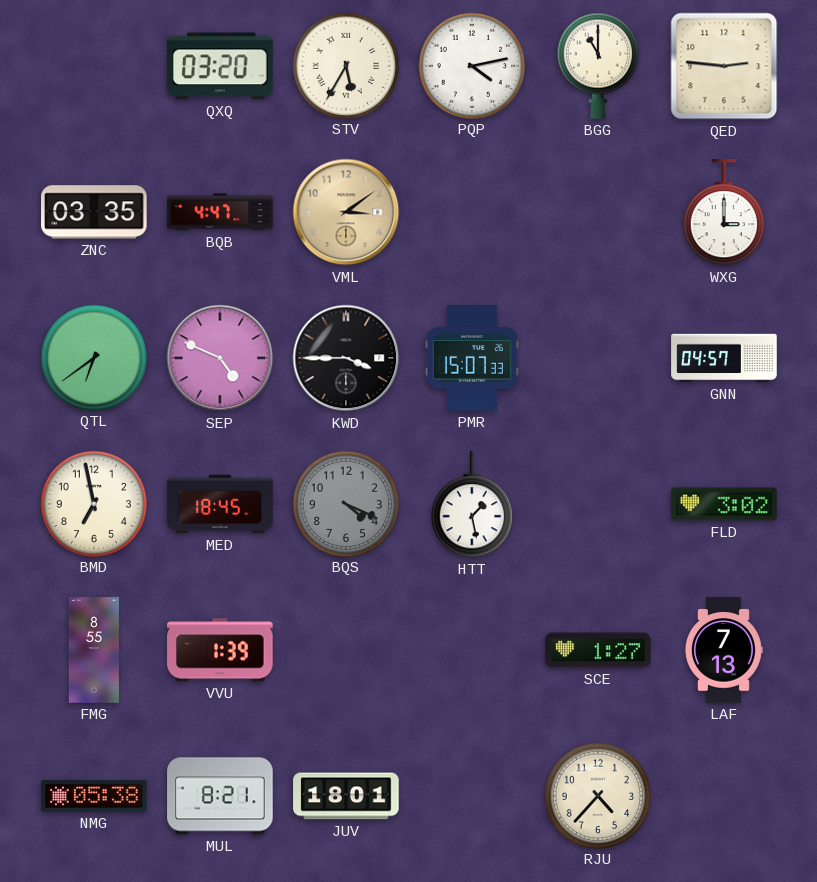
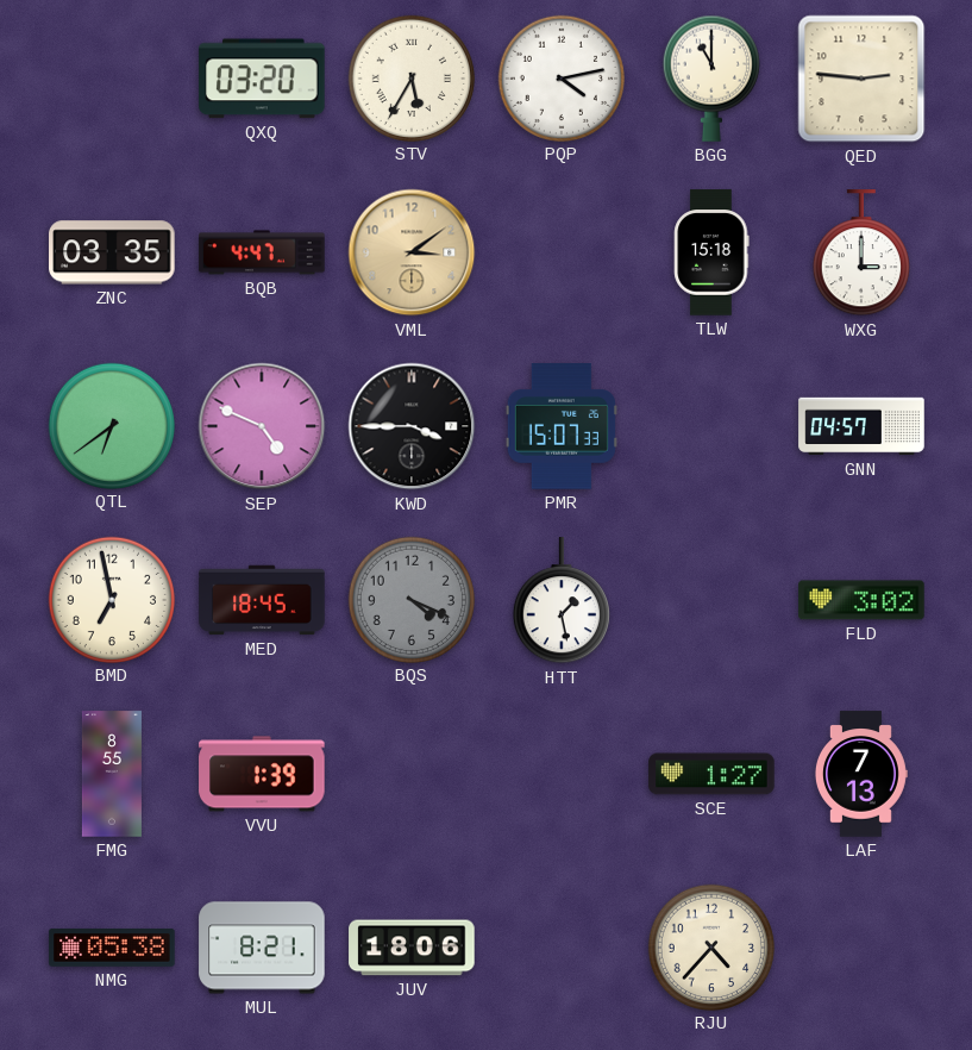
TLW: none -> 15:18
JUV: 18:01 -> 18:06
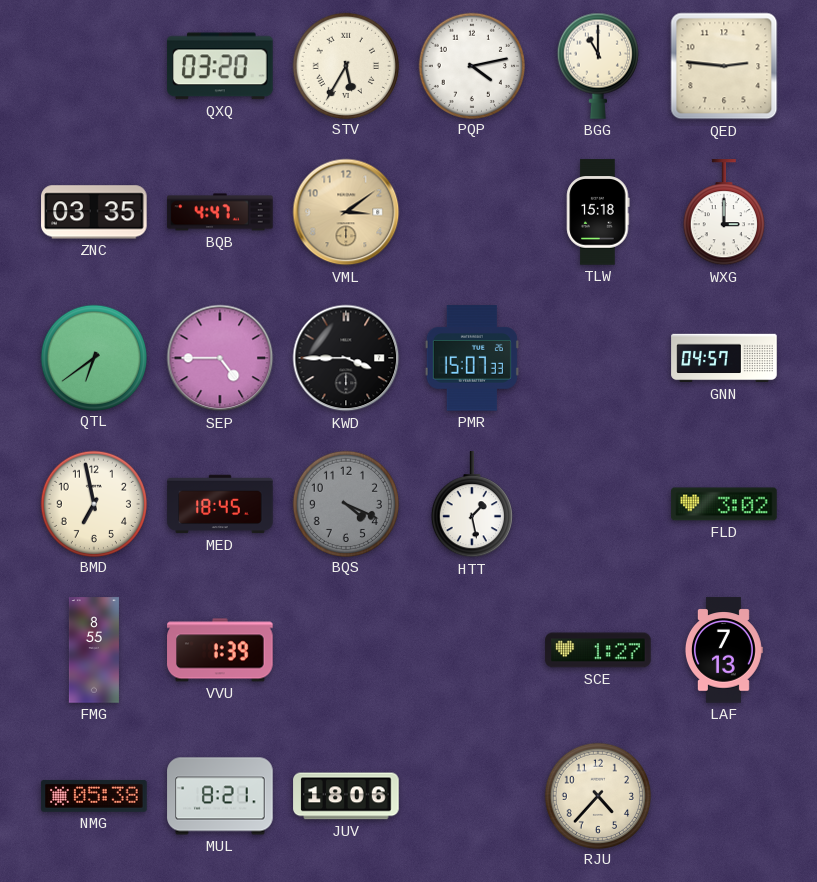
SEP: 4:49 -> 4:45
